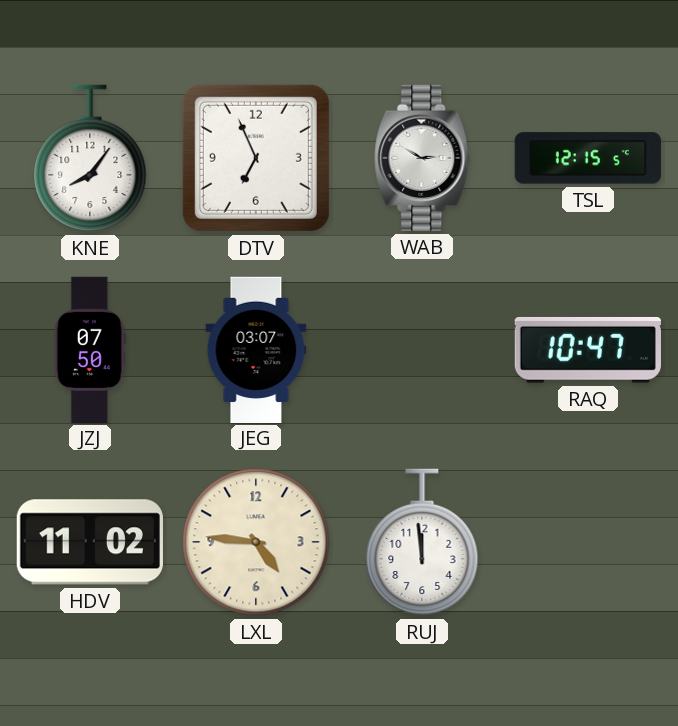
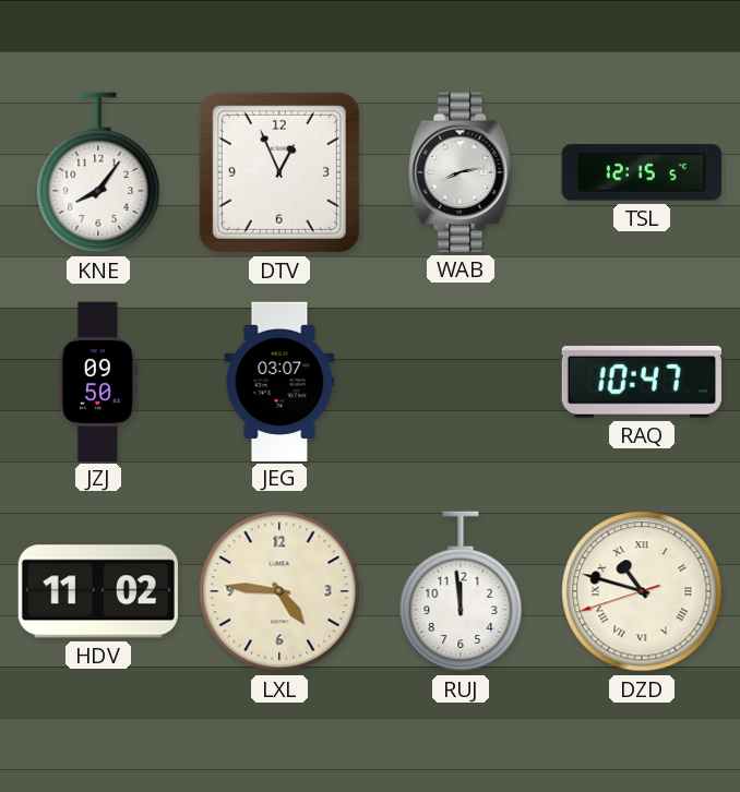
DTV: 6:56 -> 12:56
WAB: 2:50 -> 8:13
JZJ: 07:50 -> 09:50
DZD: none -> 10:47
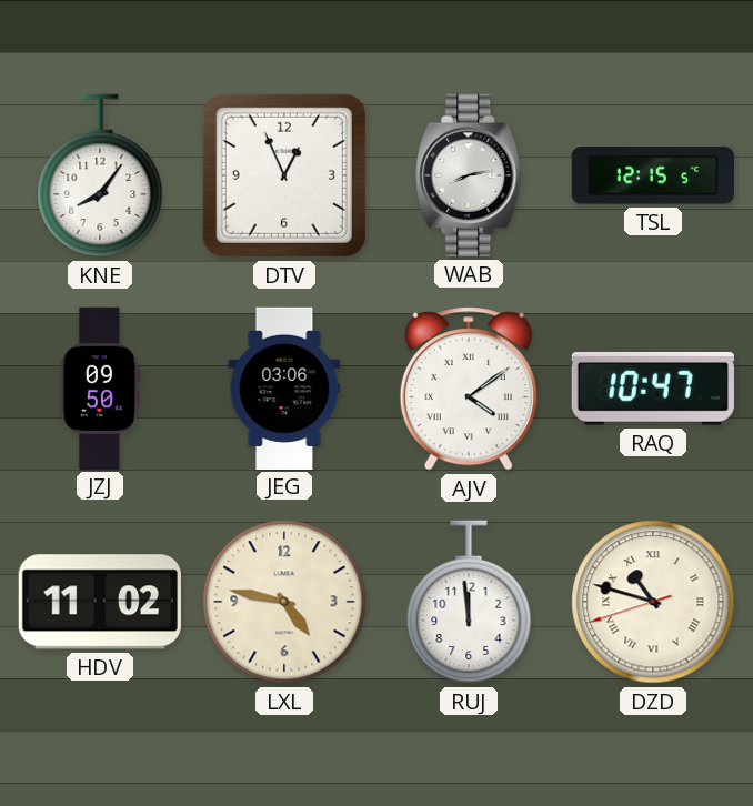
JEG: 03:07 -> 03:06
AJV: none -> 4:09
LXL: 4:46 -> 4:47
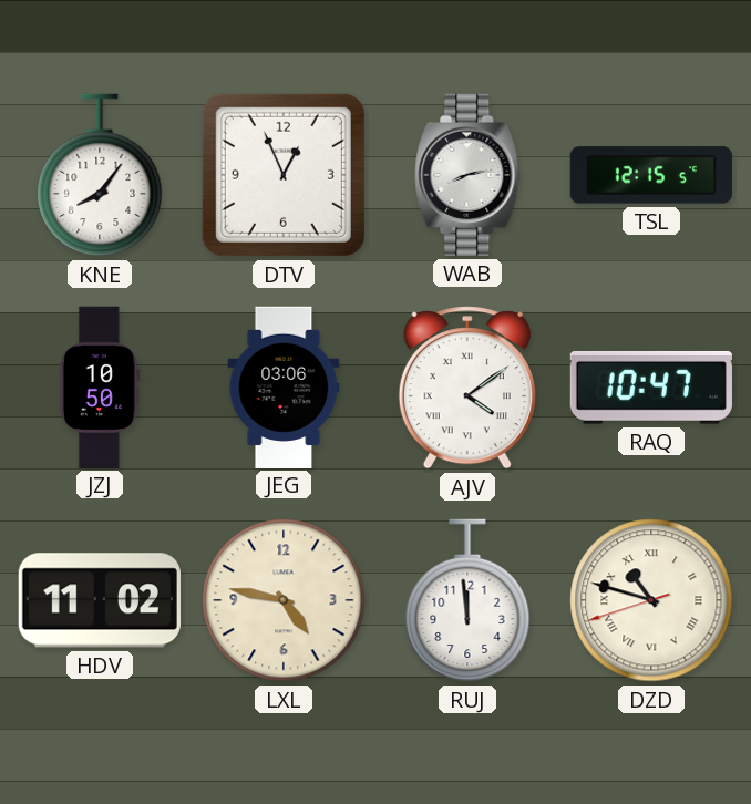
JZJ: 09:50 -> 10:50
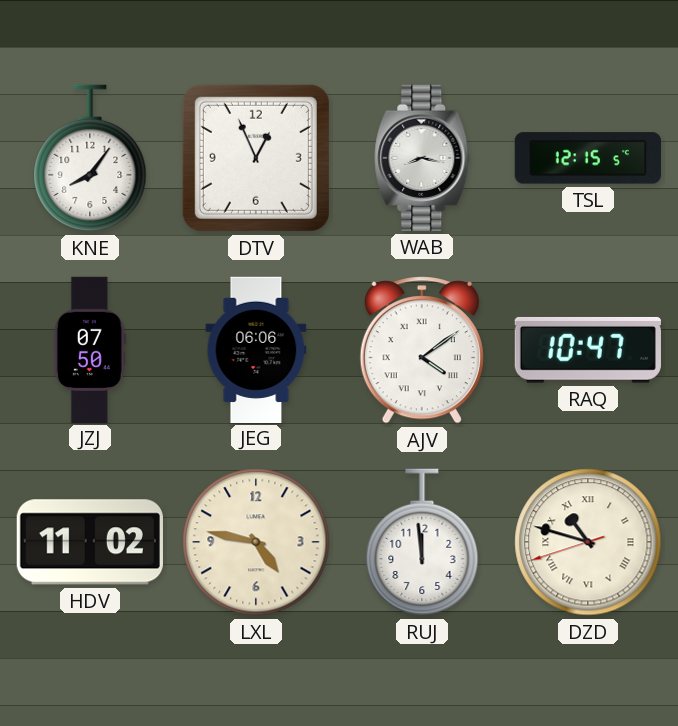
WAB: 8:13 -> 8:17
JZJ: 10:50 -> 07:50
JEG: 03:06 -> 06:06
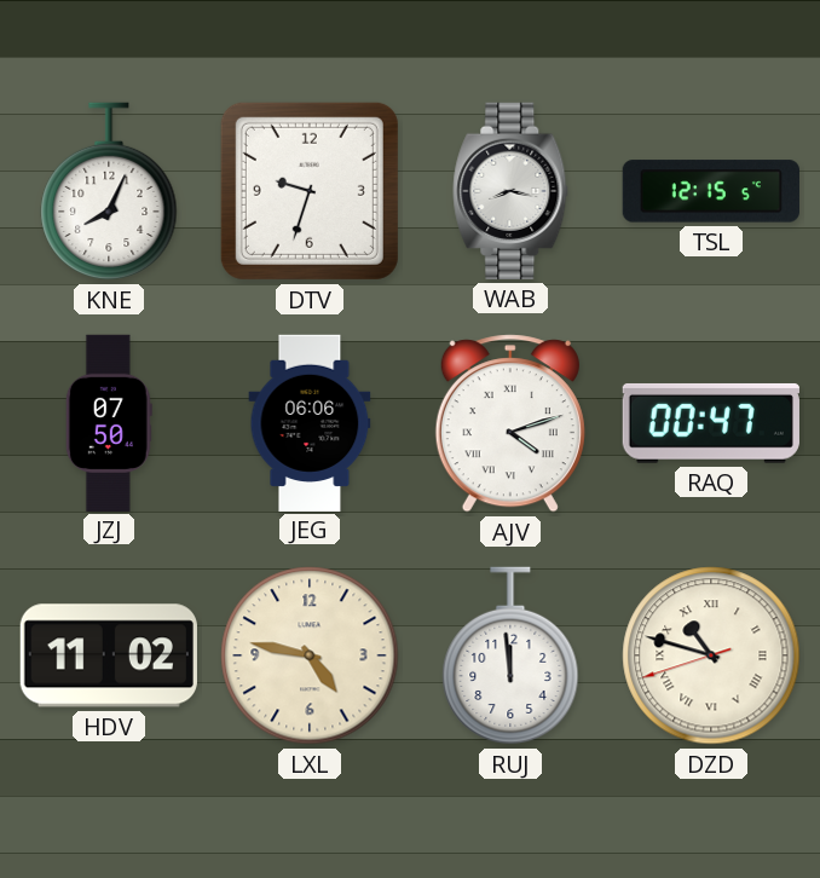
KNE: 8:06 -> 8:04
DTV: 12:56 -> 9:33
AJV: 4:09 -> 4:12
RAQ: 10:47 -> 00:47
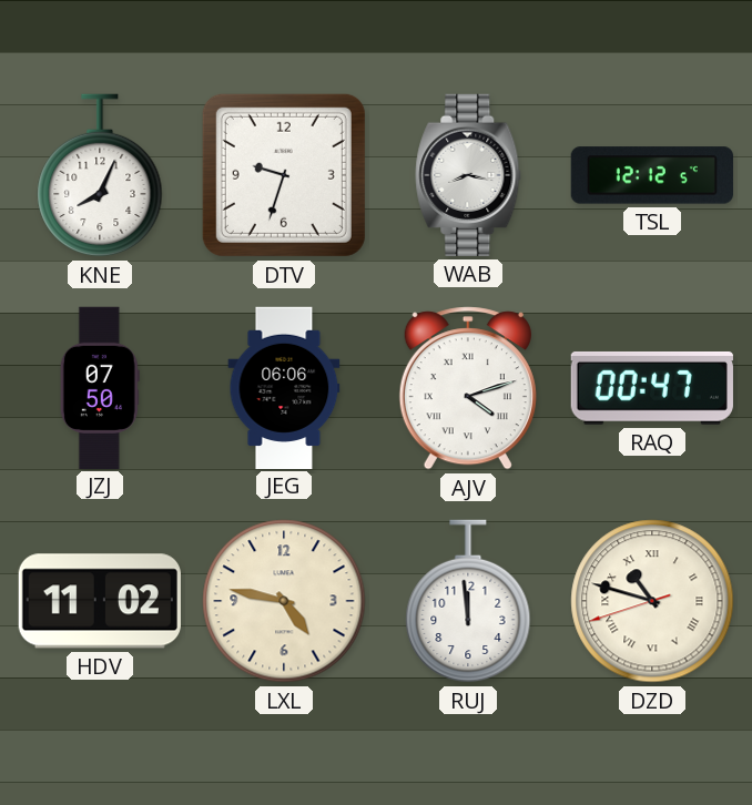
TSL: 12:15 -> 12:12
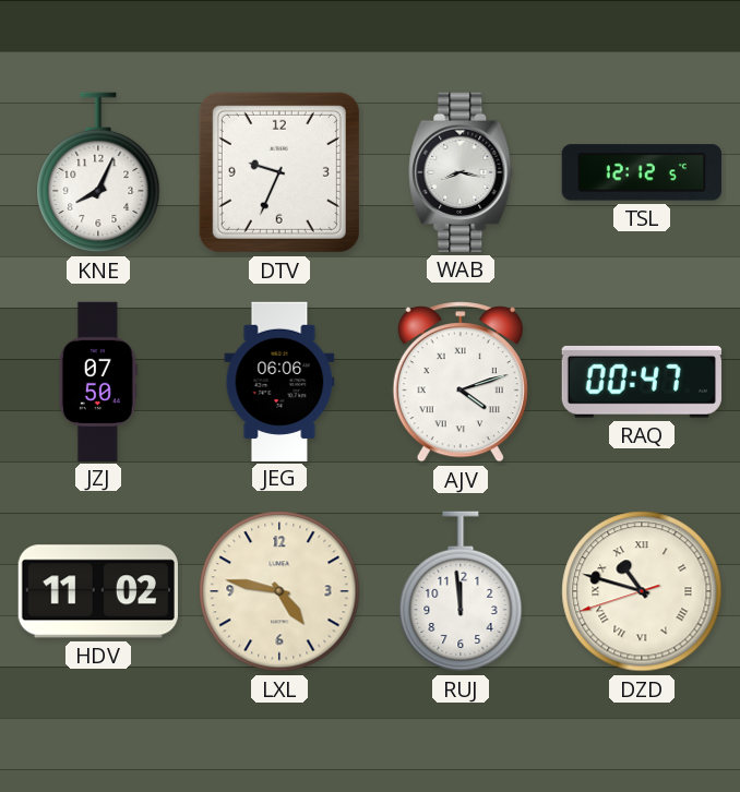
DTV: 9:33 -> 9:34
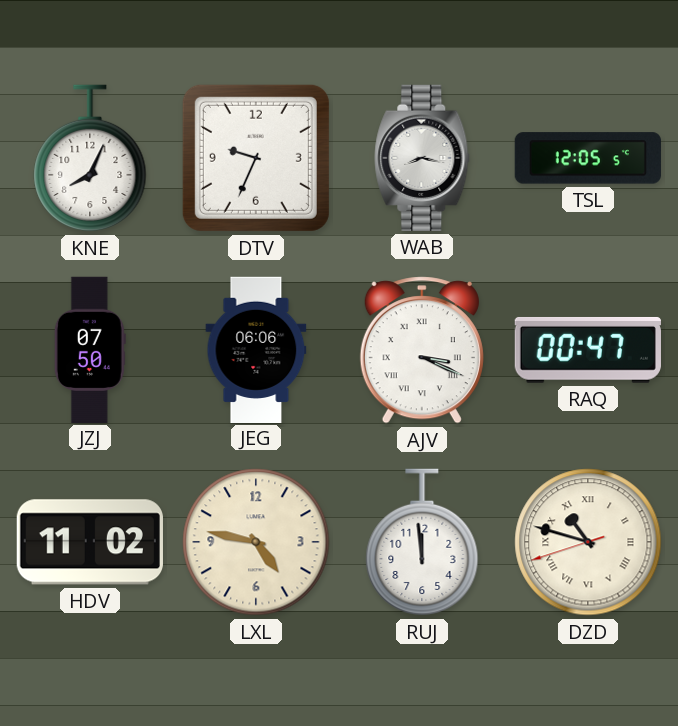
TSL: 12:12 -> 12:05
AJV: 4:12 -> 3:19
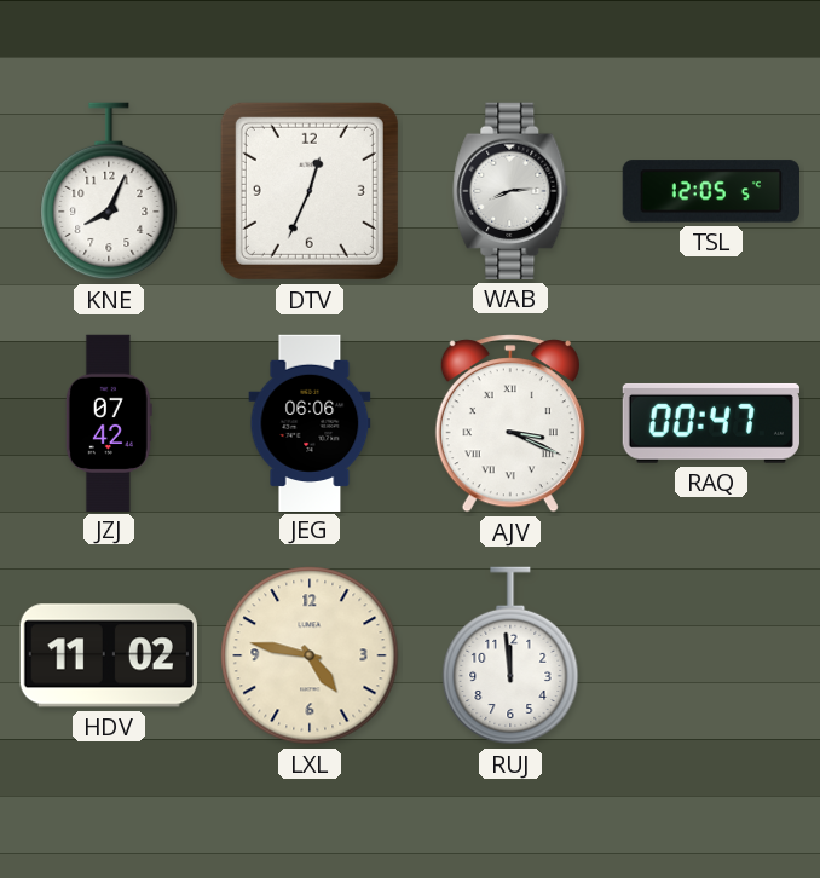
DTV: 9:34 -> 12:34
WAB: 8:17 -> 8:14
JZJ: 07:50 -> 07:42
DZD: 10:47 -> none
